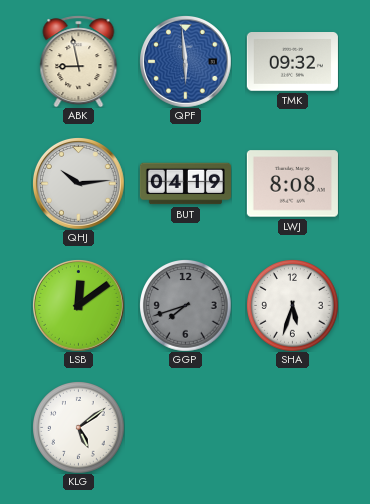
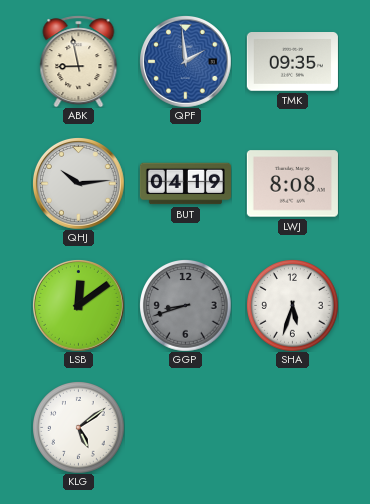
QPF: 5:59 -> 1:59
TMK: 09:32 -> 09:35
GGP: 7:42 -> 8:42
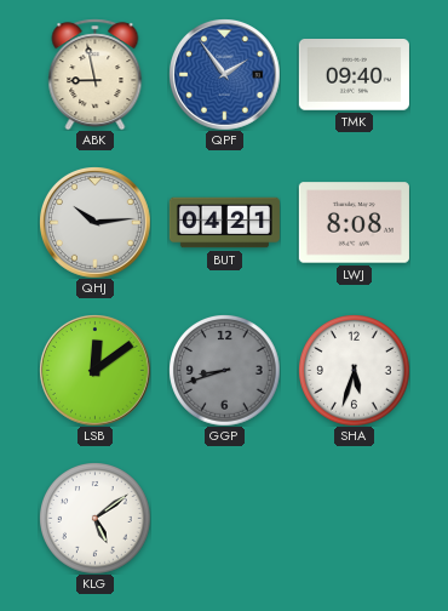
QPF: 1:59 -> 1:54
TMK: 09:35 -> 09:40
BUT: 04:19 -> 04:21
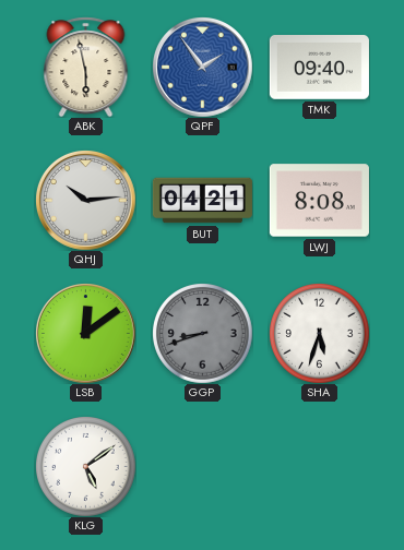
ABK: 8:58 -> 5:58
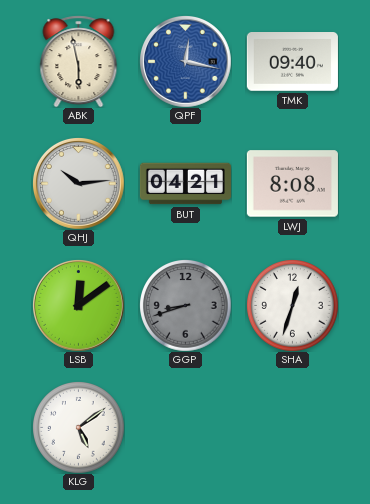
QPF: 1:54 -> 12:17
SHA: 5:33 -> 12:33
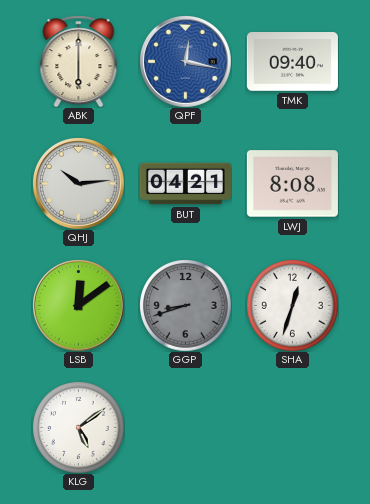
ABK: 5:58 -> 6:00
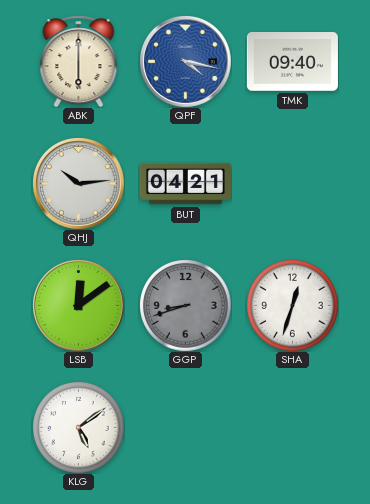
QPF: 12:17 -> 4:17
LWJ: 8:08 -> none
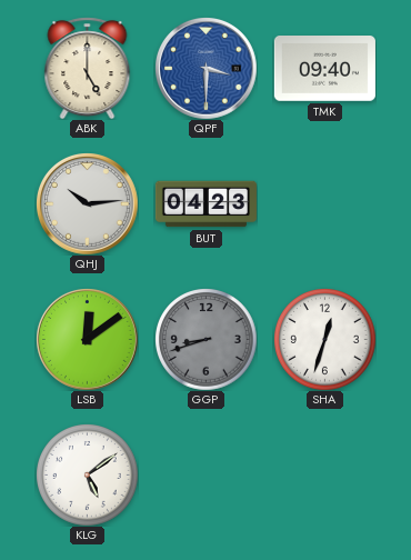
ABK: 6:00 -> 5:00
QPF: 4:17 -> 3:30
BUT: 04:21 -> 04:23
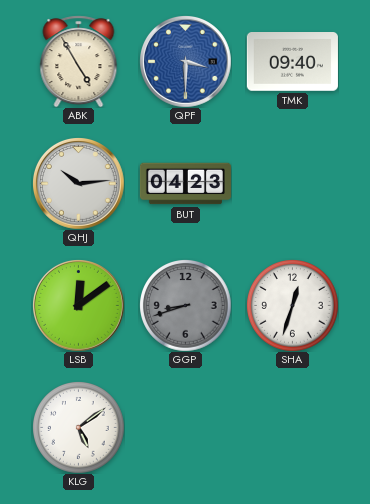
ABK: 5:00 -> 4:55
